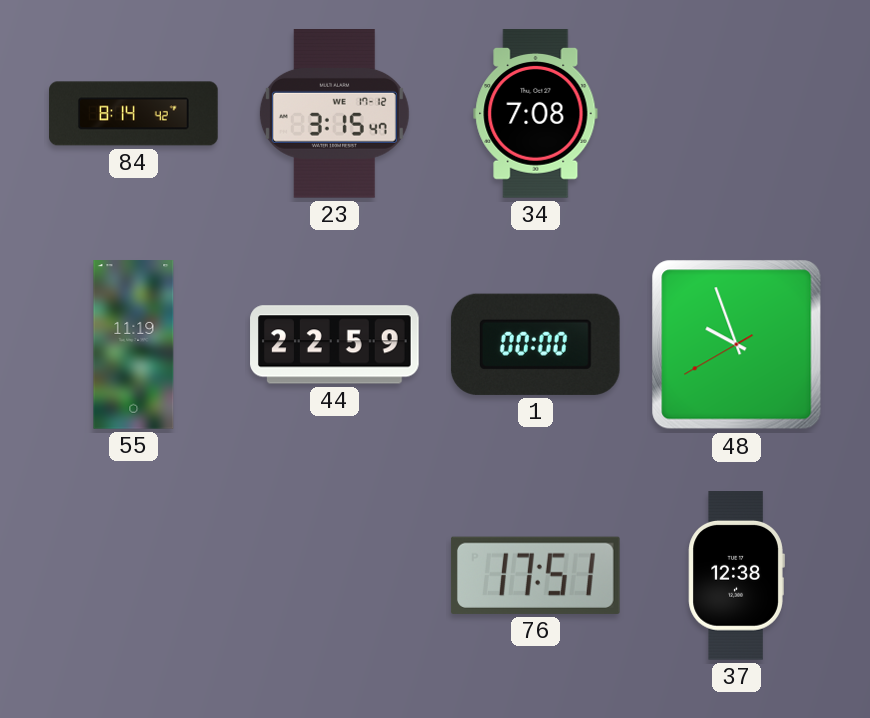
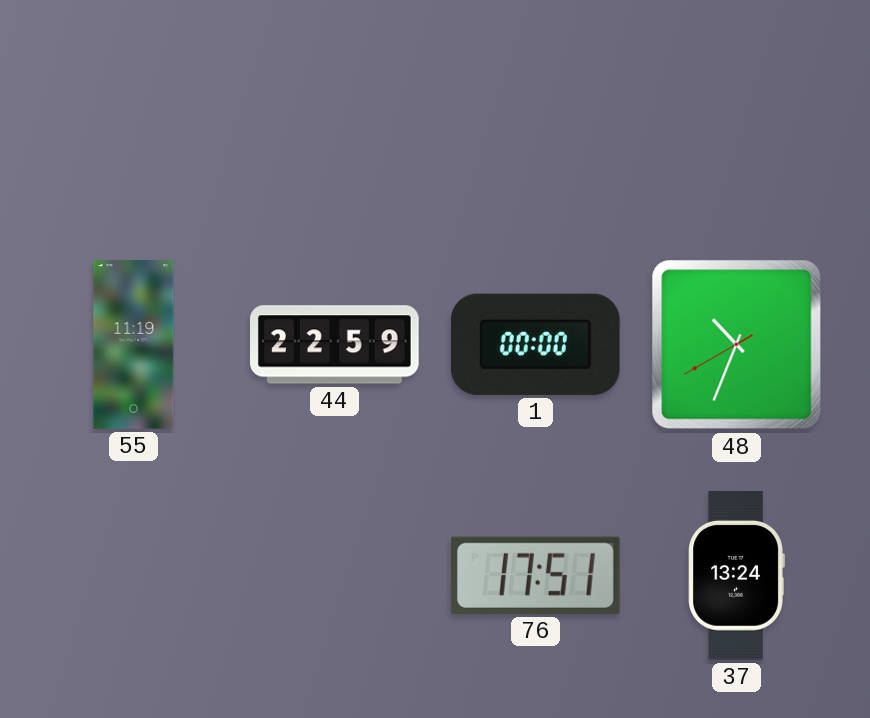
84: 8:14 -> none
23: 3:15 -> none
34: 7:08 -> none
48: 9:56 -> 10:33
37: 12:38 -> 13:24
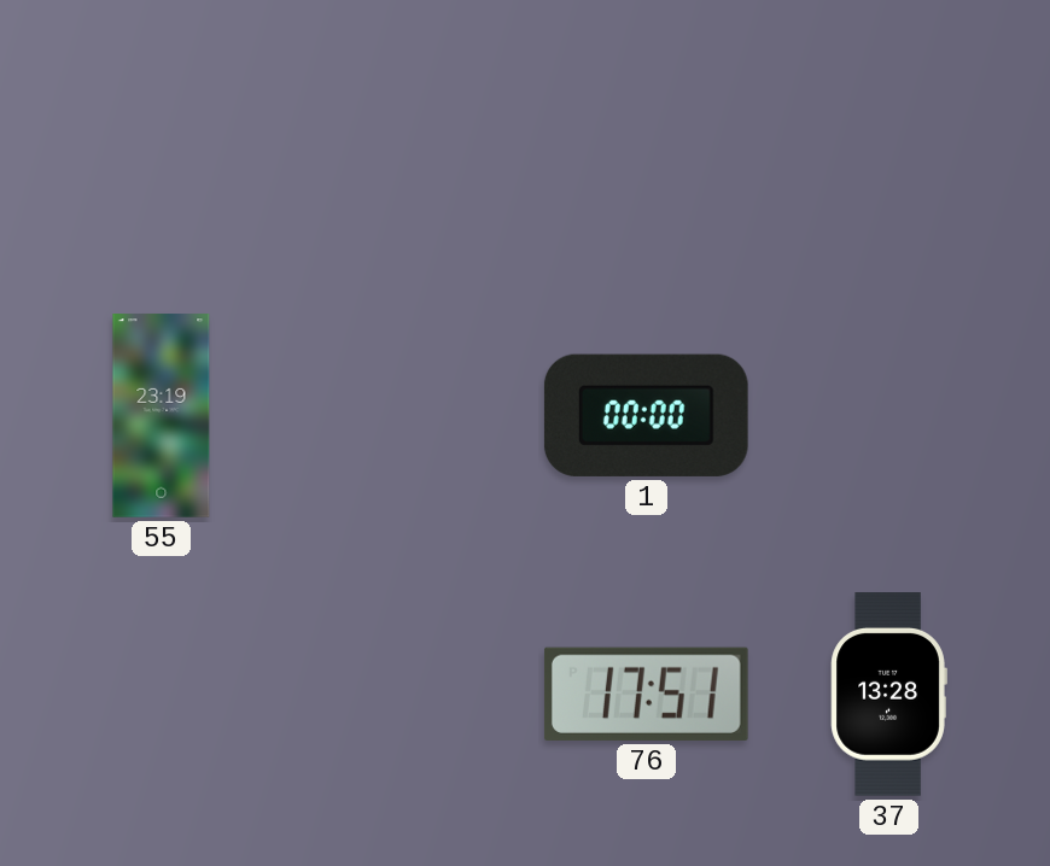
55: 11:19 -> 23:19
44: 22:59 -> none
48: 10:33 -> none
37: 13:24 -> 13:28
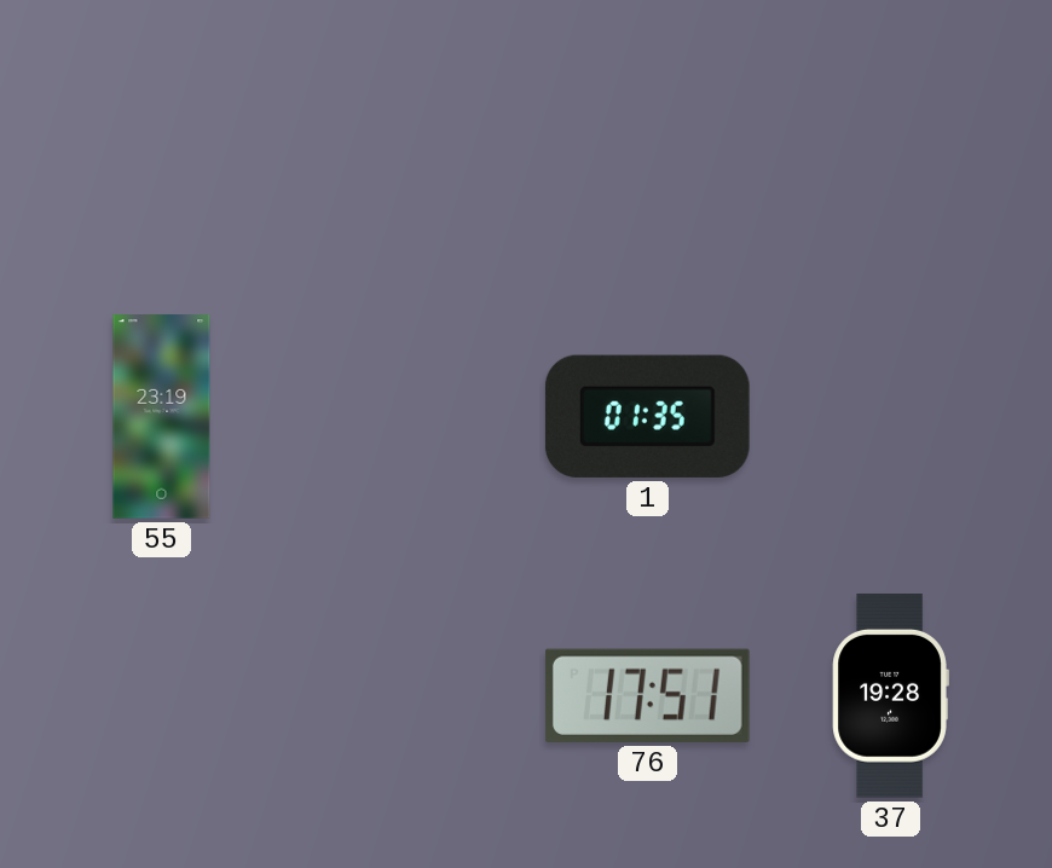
1: 00:00 -> 01:35
37: 13:28 -> 19:28
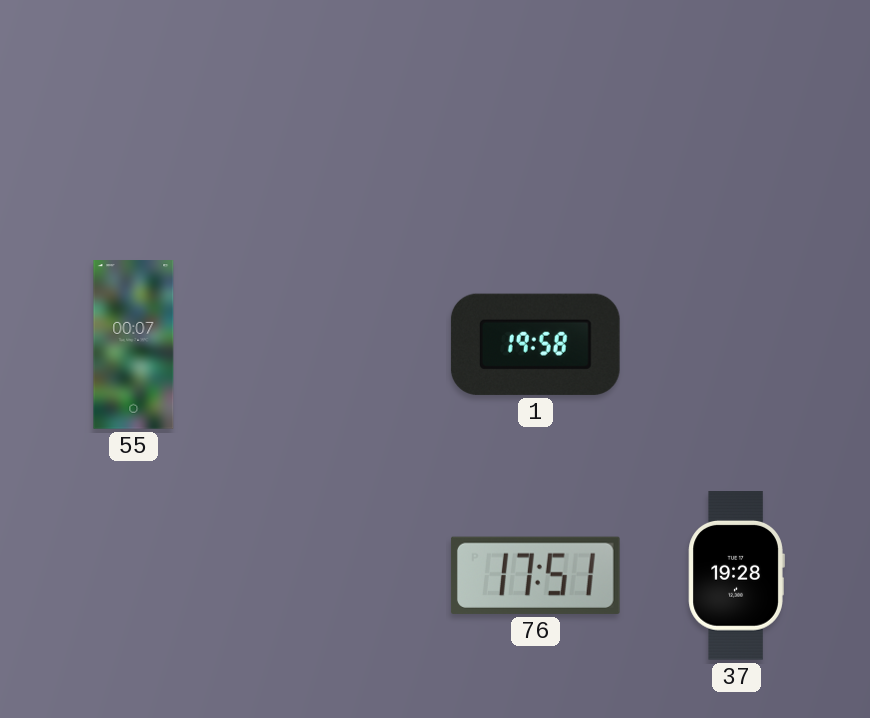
55: 23:19 -> 00:07
1: 01:35 -> 19:58
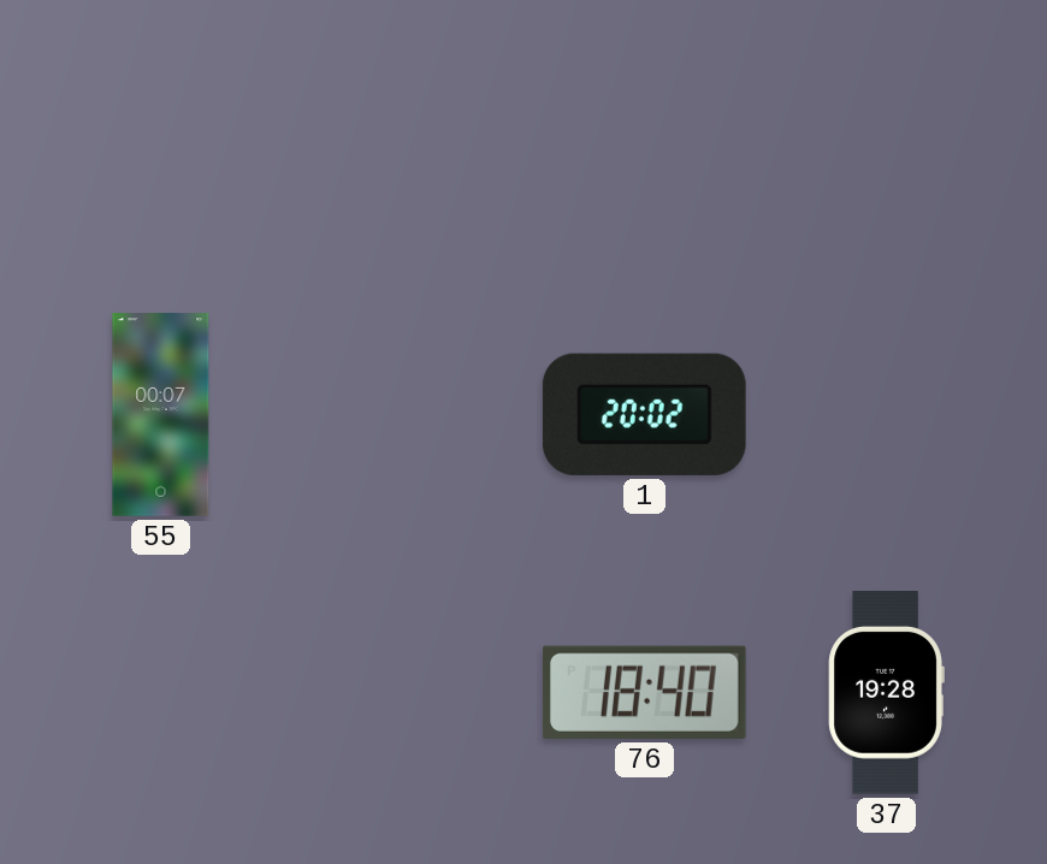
1: 19:58 -> 20:02
76: 17:51 -> 18:40
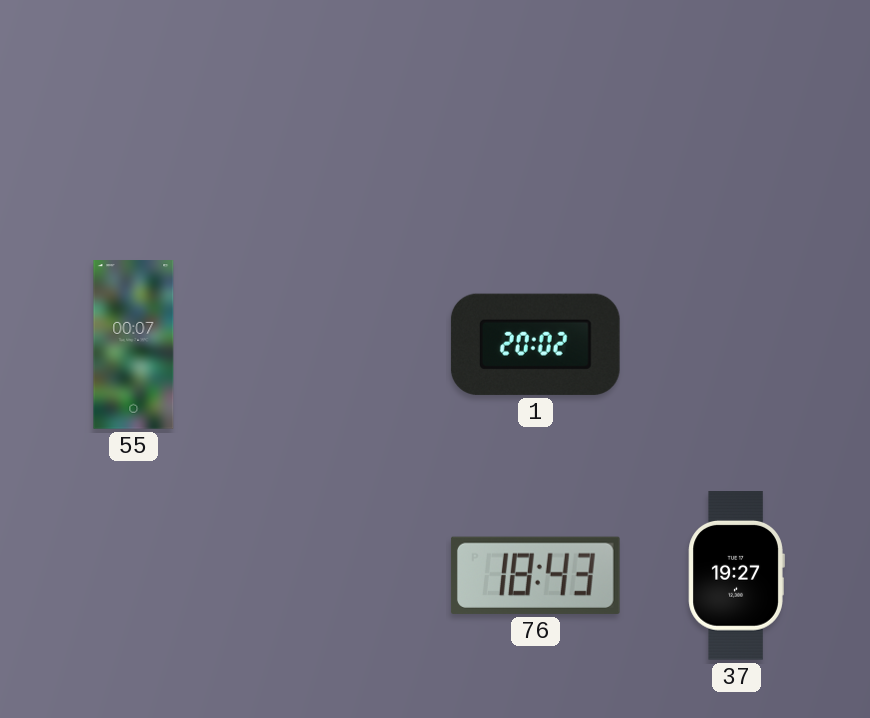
76: 18:40 -> 18:43
37: 19:28 -> 19:27
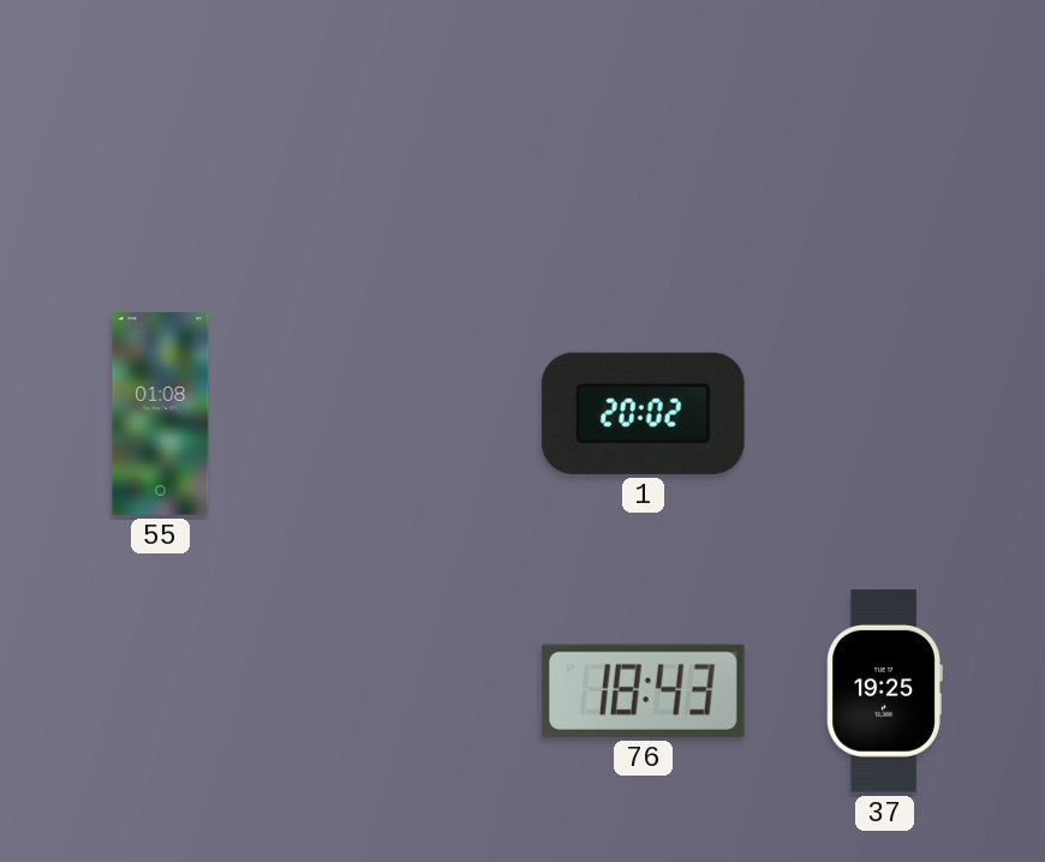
55: 00:07 -> 01:08
37: 19:27 -> 19:25
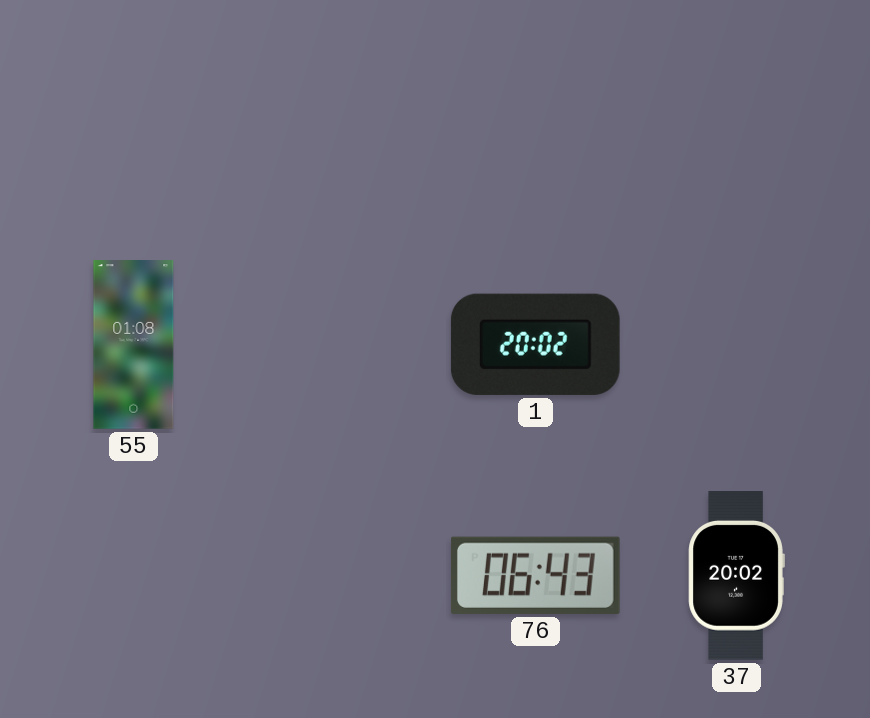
76: 18:43 -> 06:43
37: 19:25 -> 20:02
